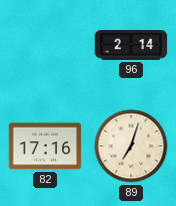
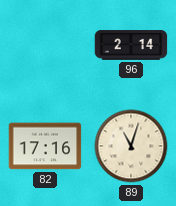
89: 7:03 -> 11:03
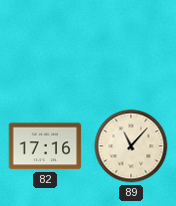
96: 2:14 -> none
89: 11:03 -> 11:07
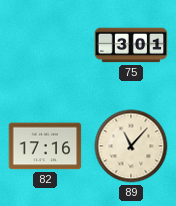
75: none -> 3:01
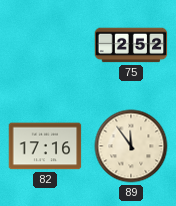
75: 3:01 -> 2:52
89: 11:07 -> 11:54
